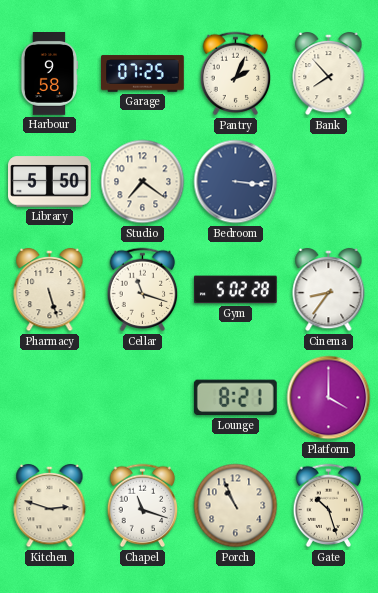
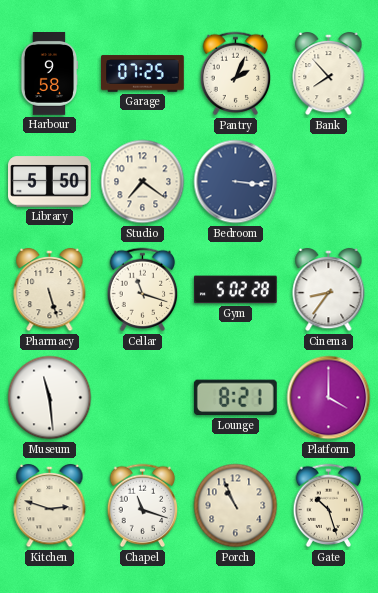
Museum: none -> 11:29
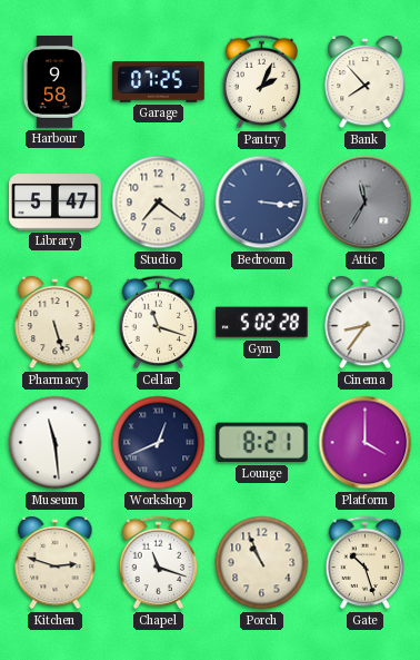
Library: 5:50 -> 5:47
Attic: none -> 11:35
Workshop: none -> 12:41
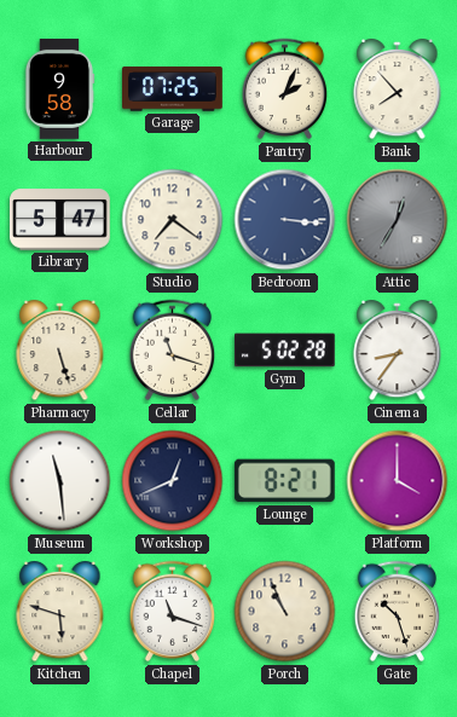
Attic: 11:35 -> 12:35
Kitchen: 2:48 -> 5:48
